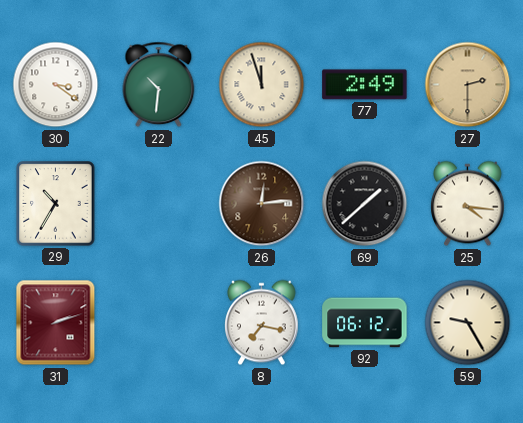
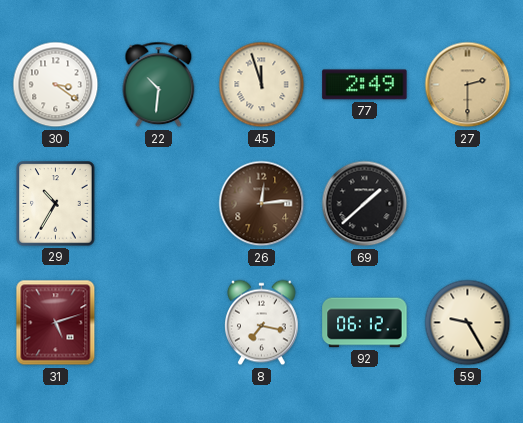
25: 4:16 -> none
31: 2:12 -> 5:12
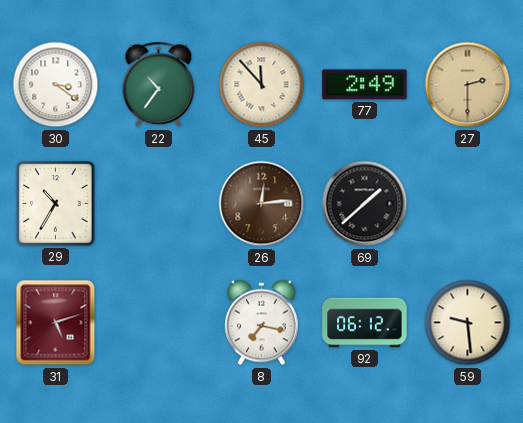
22: 10:31 -> 10:36
45: 11:57 -> 11:53
59: 9:25 -> 9:29
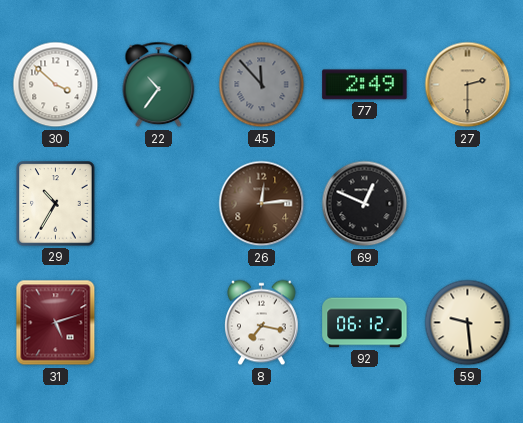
30: 3:21 -> 3:52
45 dial: cream -> grey
69: 1:38 -> 12:49
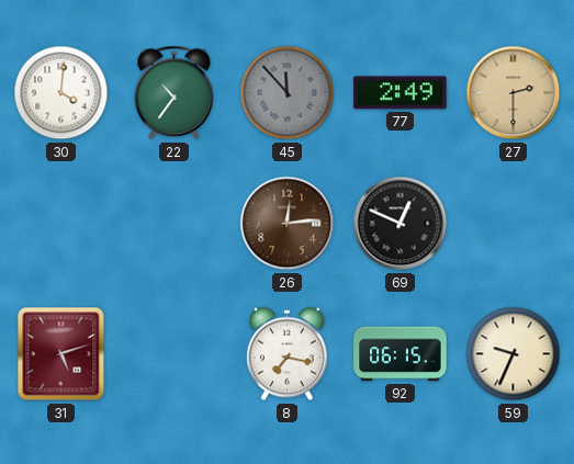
30: 3:52 -> 4:01
29: 10:35 -> none
92: 06:12 -> 06:15
59: 9:29 -> 9:34
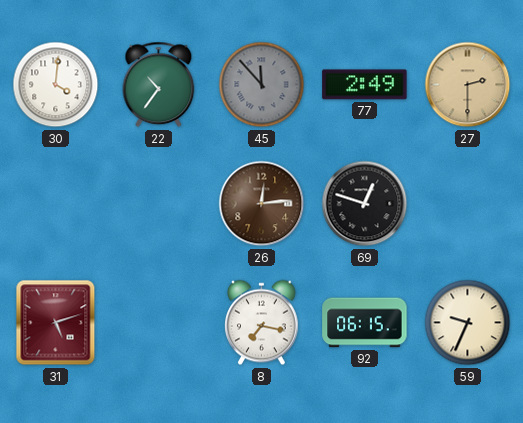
69: 12:49 -> 12:48
